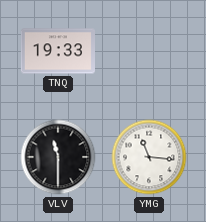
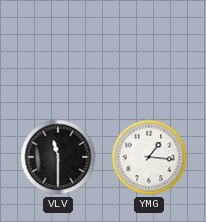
TNQ: 19:33 -> none
YMG: 11:16 -> 1:16
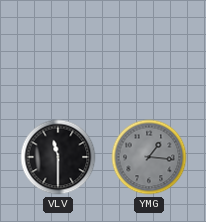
YMG dial: white -> grey
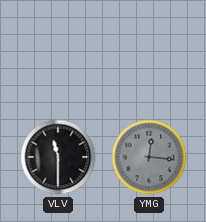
YMG: 1:16 -> 12:16
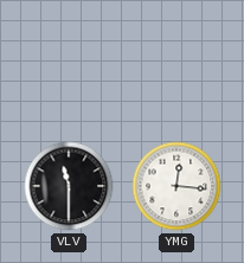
YMG dial: grey -> white
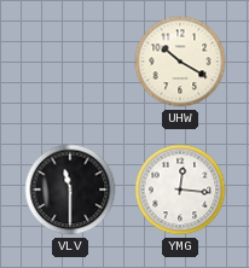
UHW: none -> 10:20
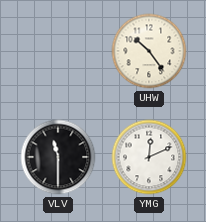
UHW: 10:20 -> 10:24
YMG: 12:16 -> 12:11
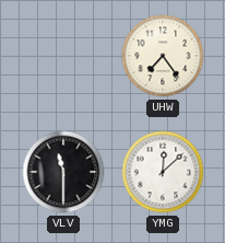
UHW: 10:24 -> 7:24
YMG: 12:11 -> 12:08
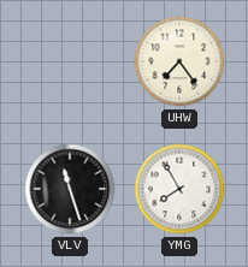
VLV: 11:30 -> 11:27
YMG: 12:08 -> 7:55
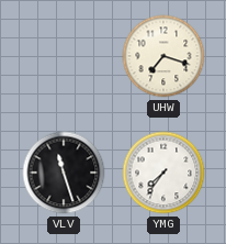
UHW: 7:24 -> 7:18
YMG: 7:55 -> 7:36
